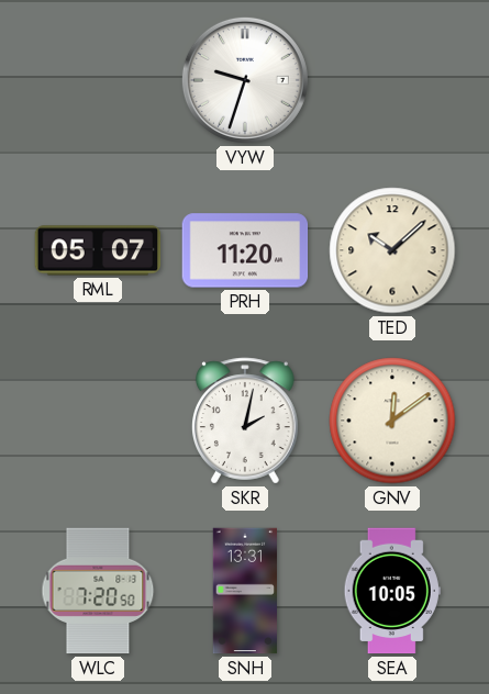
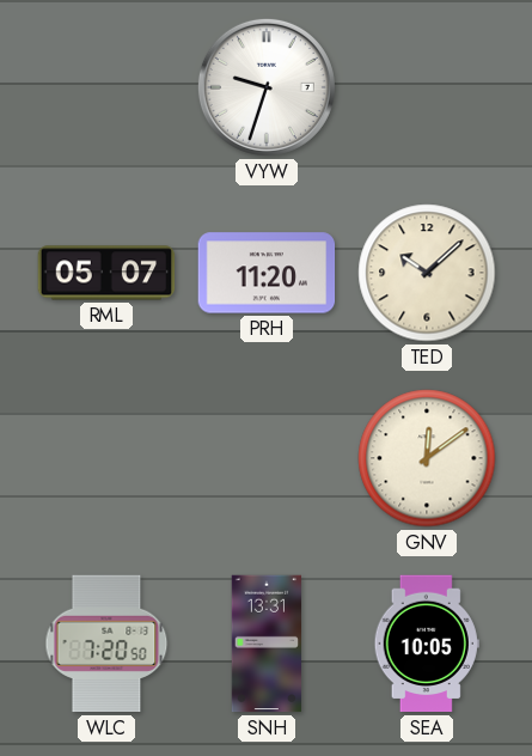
SKR: 2:02 -> none
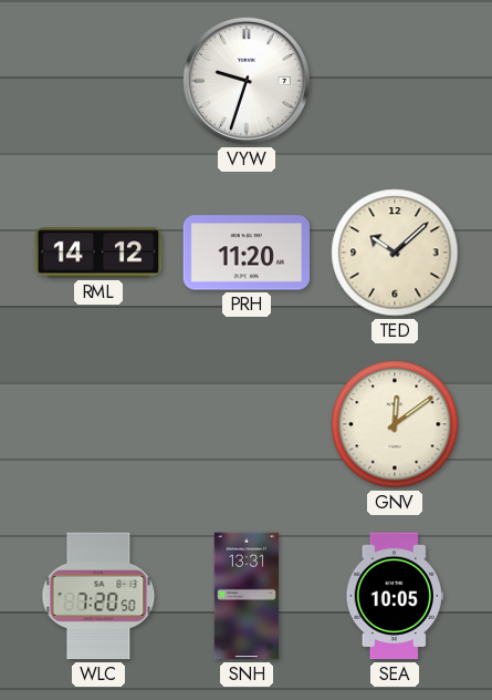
RML: 05:07 -> 14:12
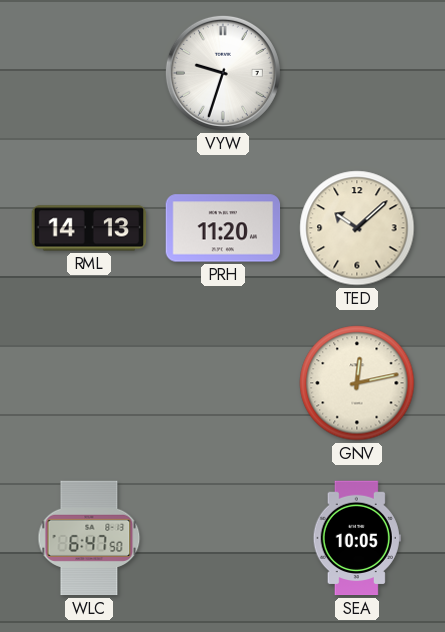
RML: 14:12 -> 14:13
GNV: 12:09 -> 12:13
WLC: 7:20 -> 6:47
SNH: 13:31 -> none
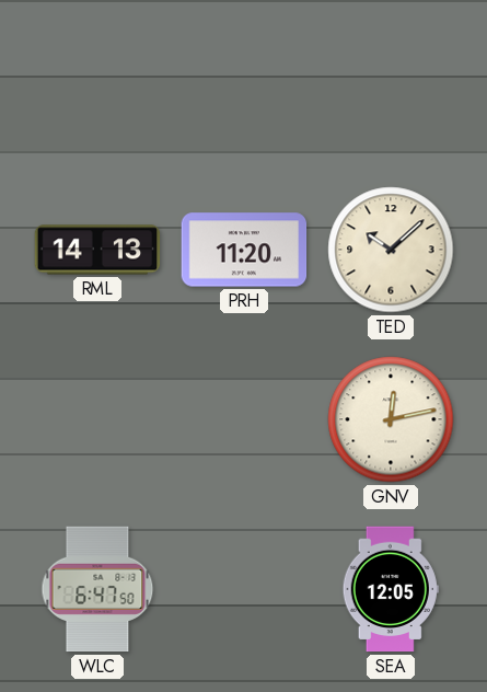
VYW: 9:33 -> none
SEA: 10:05 -> 12:05
